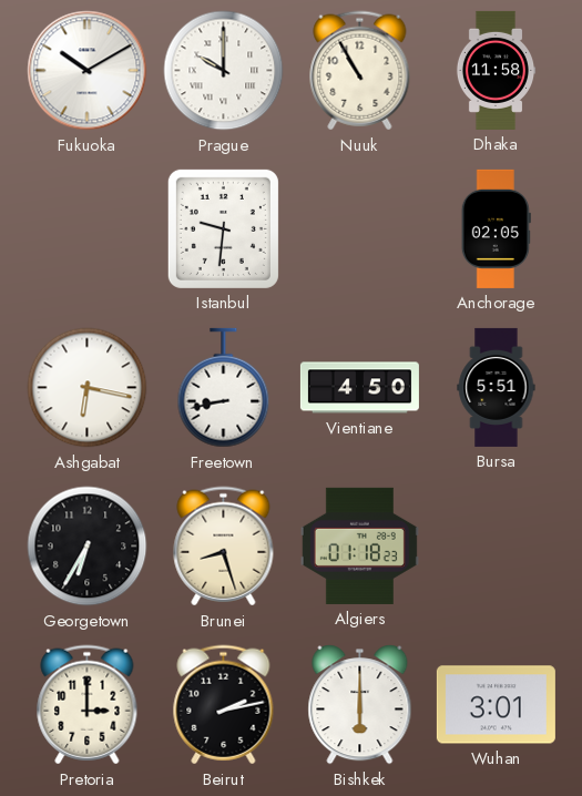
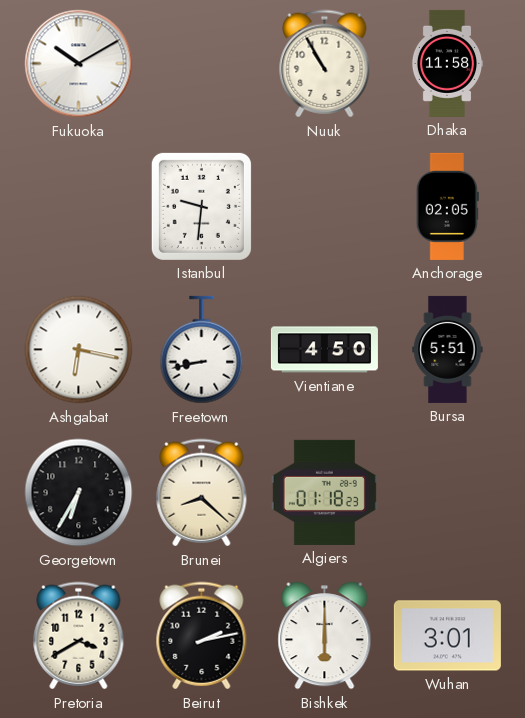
Prague: 10:00 -> none
Brunei: 8:27 -> 8:22
Pretoria: 3:00 -> 3:40
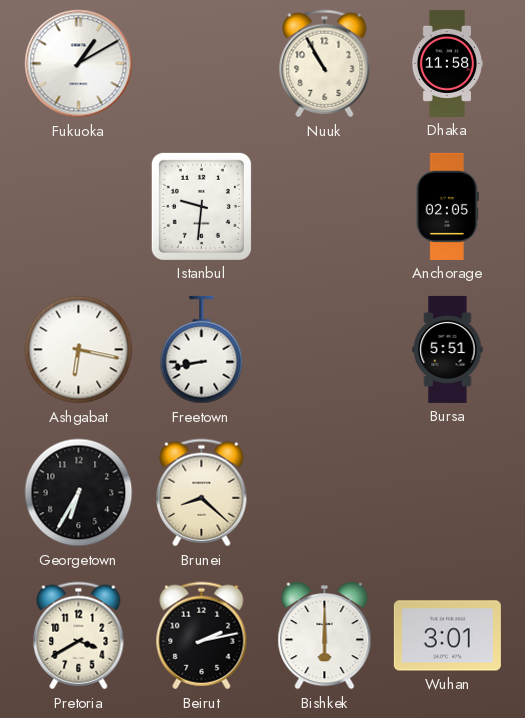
Fukuoka: 10:10 -> 1:10
Vientiane: 4:50 -> none
Algiers: 01:18 -> none
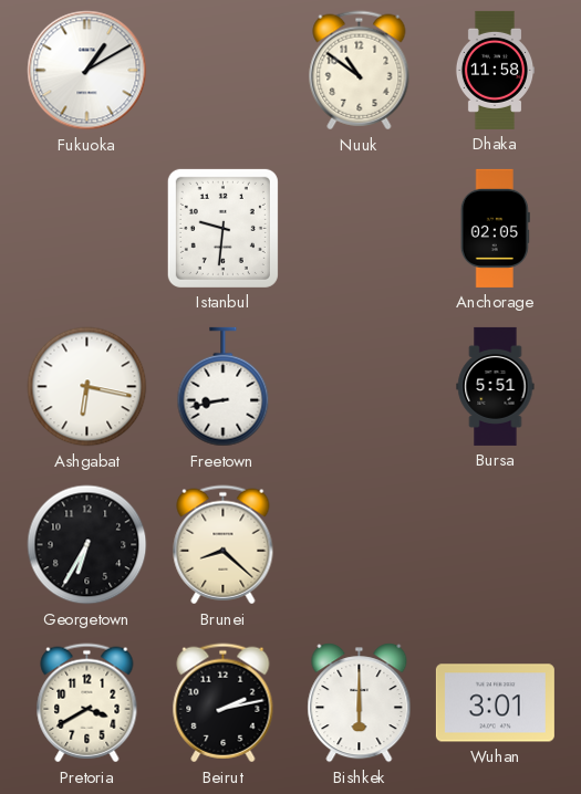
Nuuk: 10:55 -> 10:51
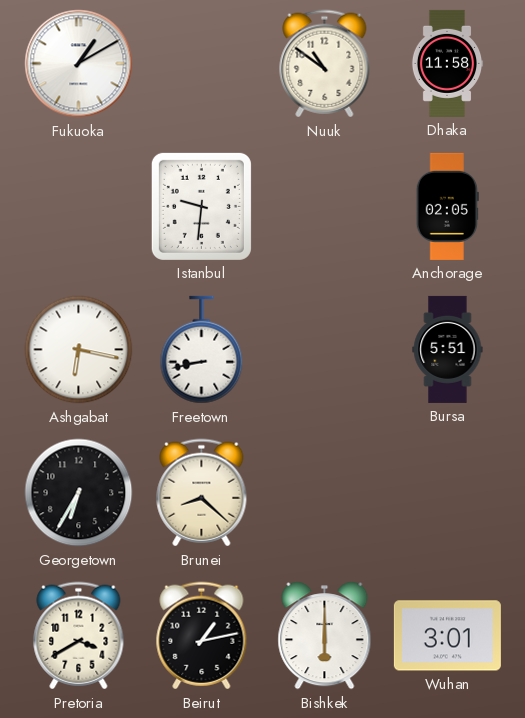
Beirut: 2:13 -> 1:13
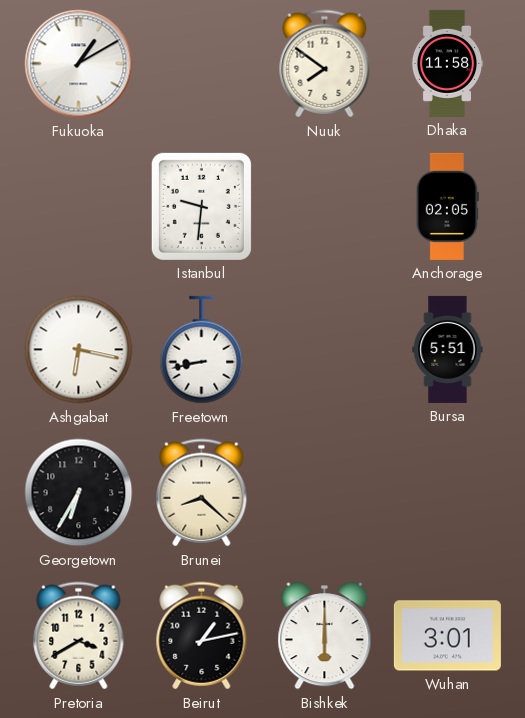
Nuuk: 10:51 -> 7:51
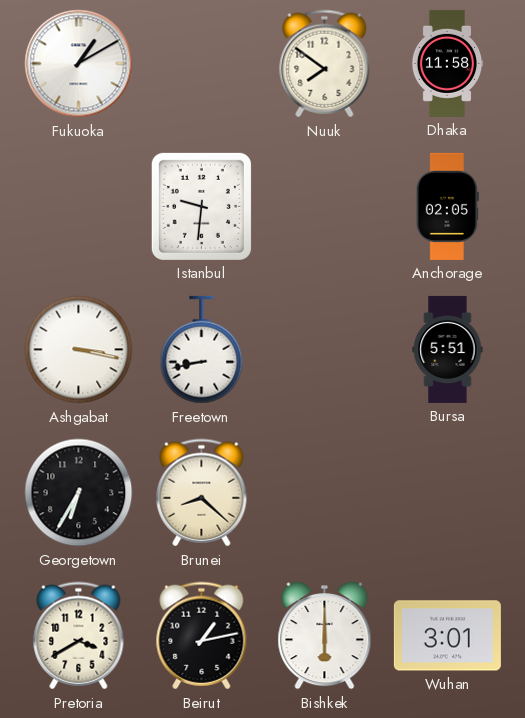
Ashgabat: 6:17 -> 3:17
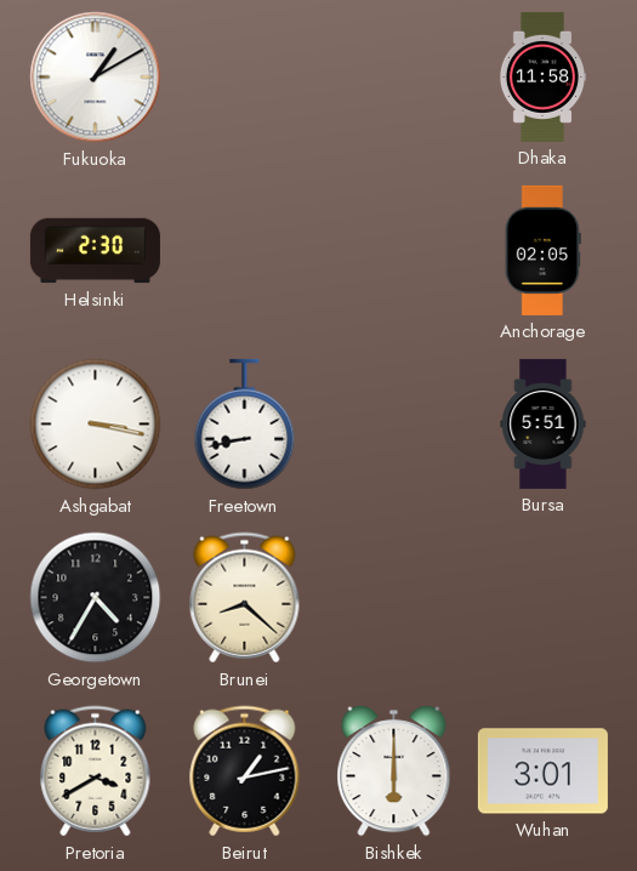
Nuuk: 7:51 -> none
Helsinki: none -> 2:30
Istanbul: 9:31 -> none
Georgetown: 6:35 -> 4:35
